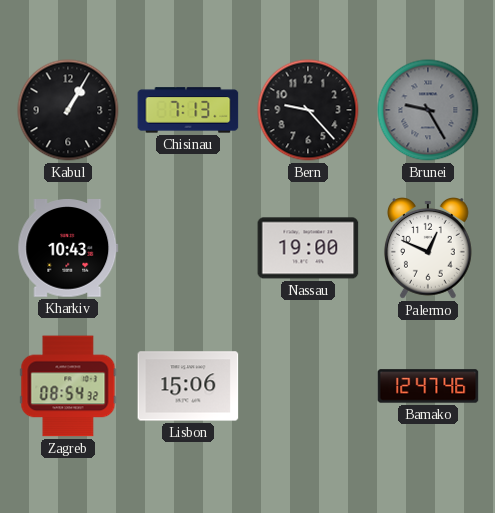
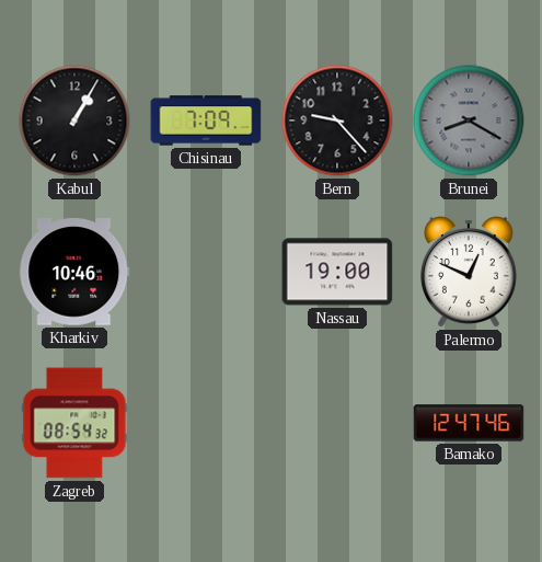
Chisinau: 7:13 -> 7:09
Brunei: 9:25 -> 8:20
Kharkiv: 10:43 -> 10:46
Lisbon: 15:06 -> none
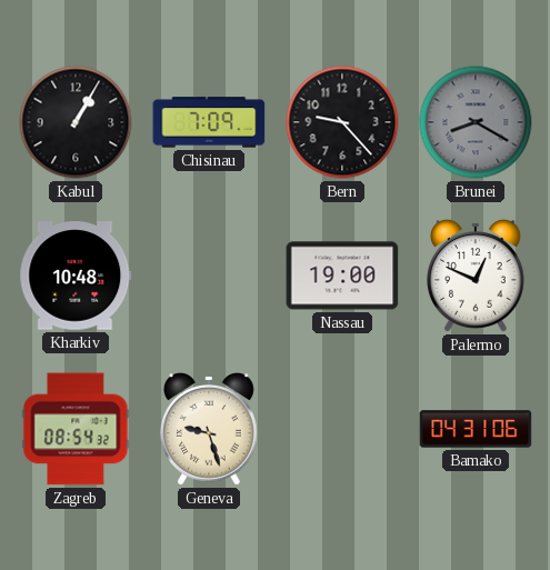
Kharkiv: 10:46 -> 10:48
Geneva: none -> 9:27
Bamako: 12:47 -> 04:31
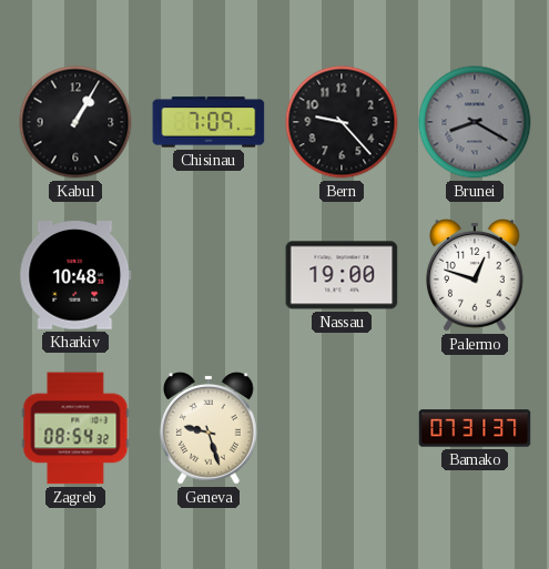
Palermo: 12:49 -> 12:48
Bamako: 04:31 -> 07:31
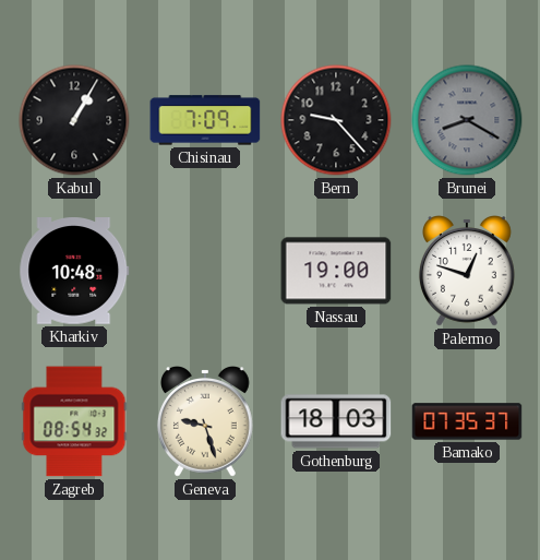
Gothenburg: none -> 18:03
Bamako: 07:31 -> 07:35
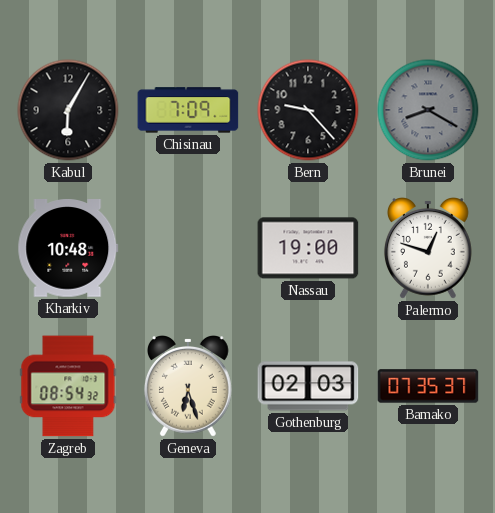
Kabul: 1:05 -> 6:05
Geneva: 9:27 -> 6:27
Gothenburg: 18:03 -> 02:03
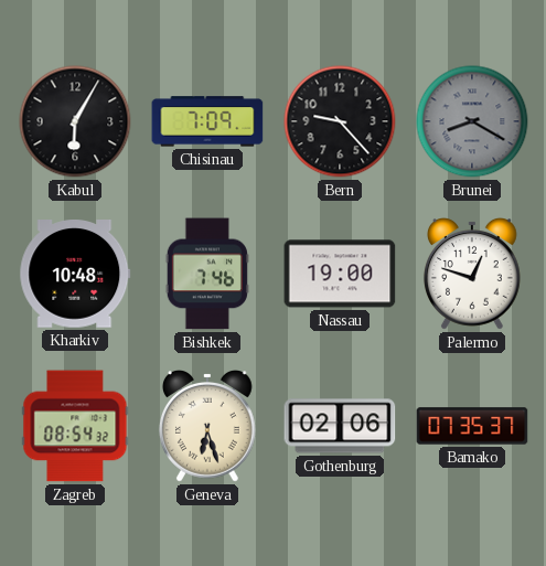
Bishkek: none -> 7:46
Gothenburg: 02:03 -> 02:06
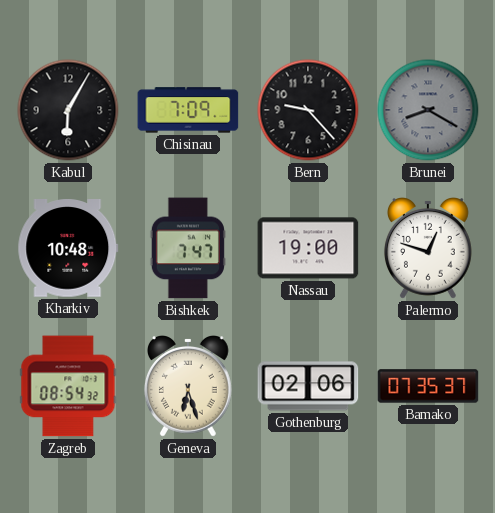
Bishkek: 7:46 -> 7:47
